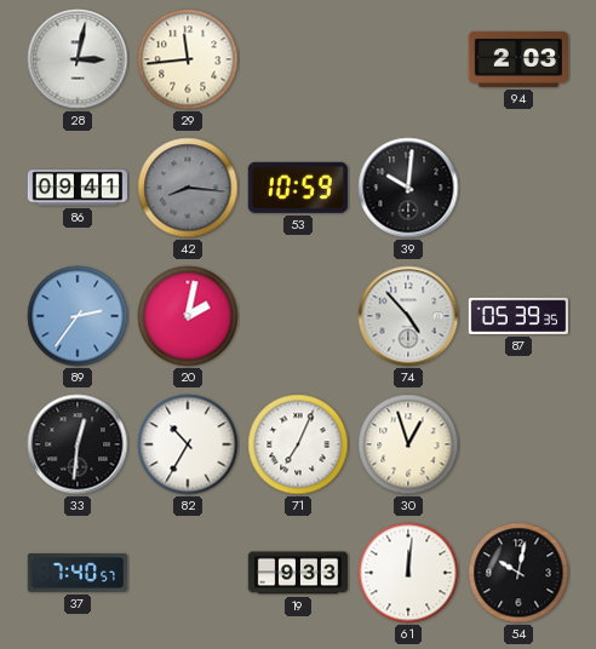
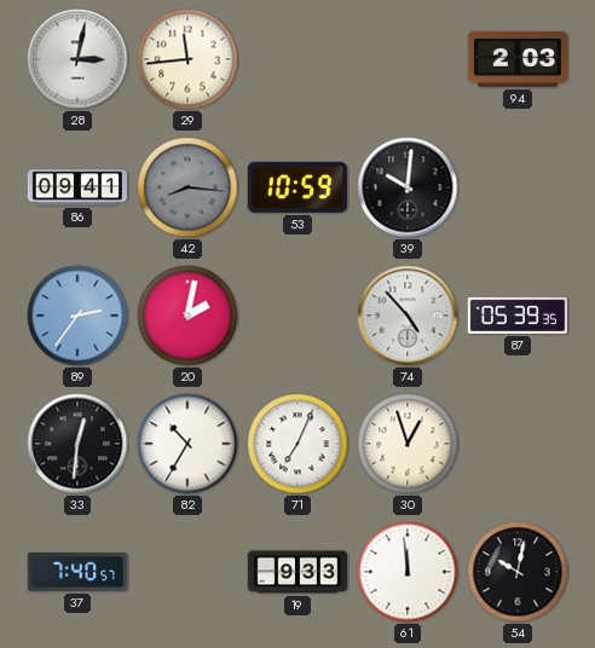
61: 12:01 -> 11:59
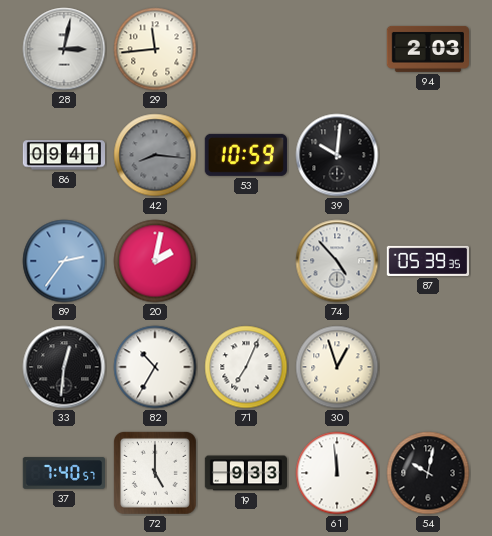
72: none -> 5:00
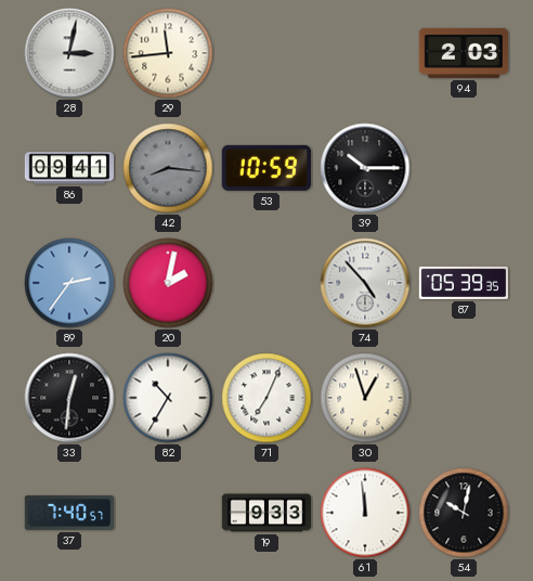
39: 10:01 -> 10:15
72: 5:00 -> none
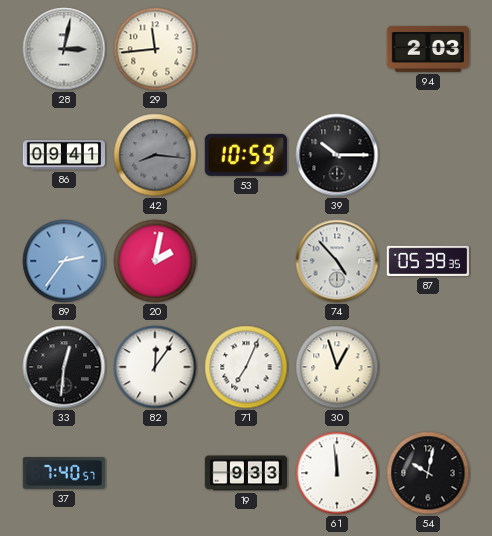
82: 10:35 -> 12:06
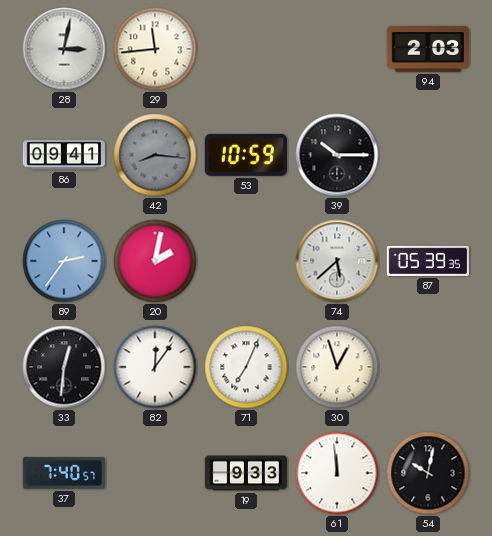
74: 4:53 -> 5:38
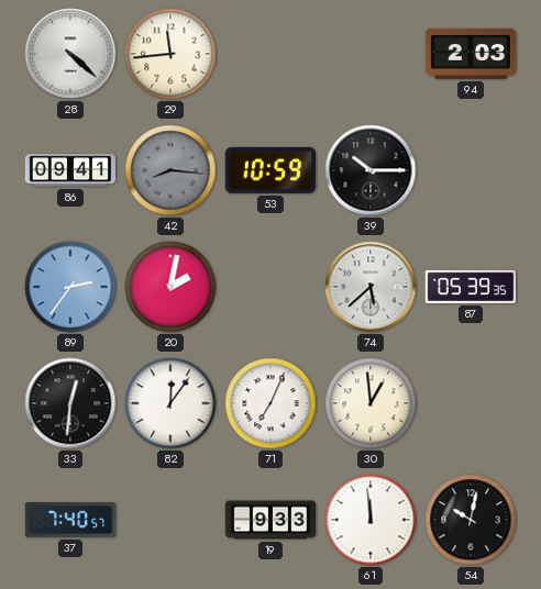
28: 3:02 -> 4:22
30: 12:57 -> 12:59
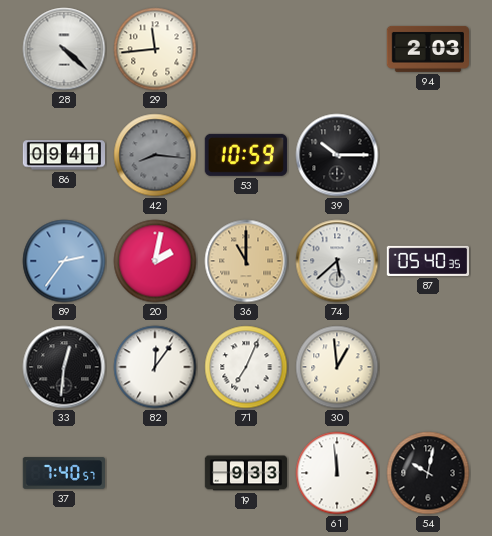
36: none -> 11:00
87: 05:39 -> 05:40
